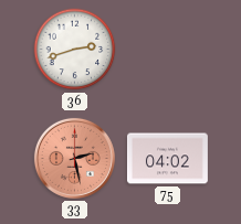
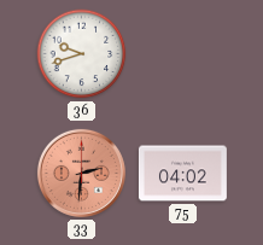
36: 2:42 -> 9:42
33: 2:28 -> 2:31
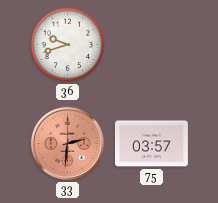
75: 04:02 -> 03:57
